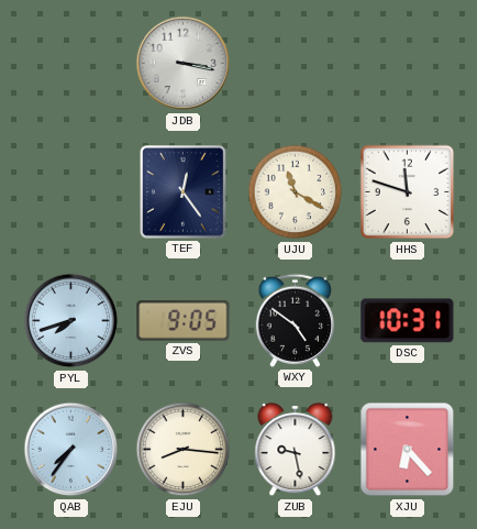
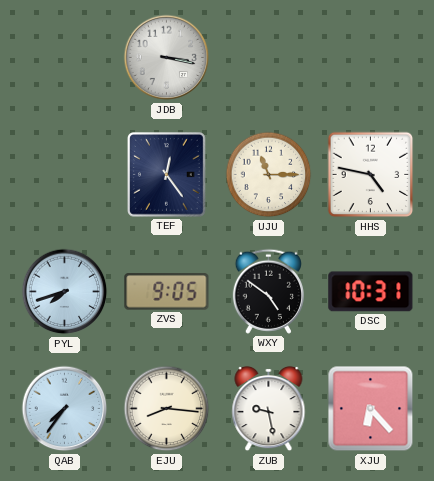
UJU: 11:20 -> 11:15
HHS: 11:48 -> 4:47
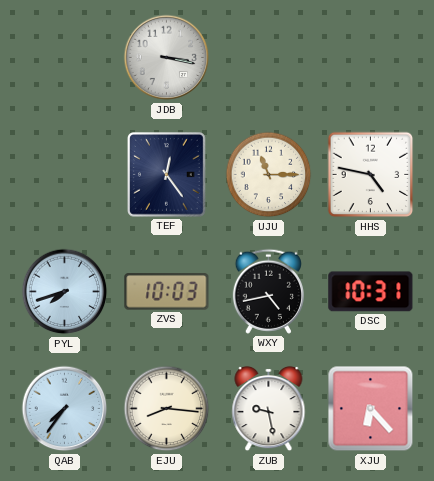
ZVS: 9:05 -> 10:03
WXY: 4:51 -> 4:43
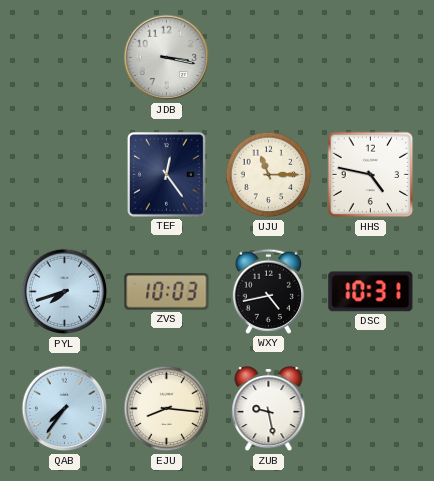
XJU: 6:23 -> none
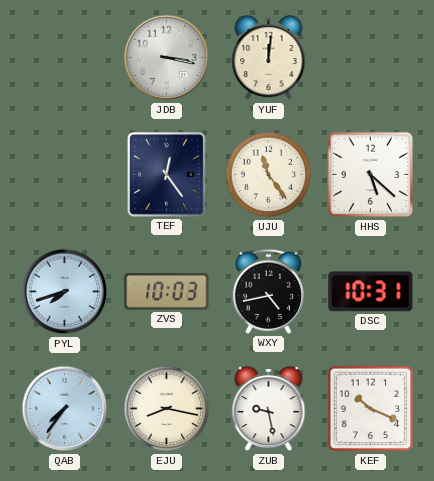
YUF: none -> 12:01
UJU: 11:15 -> 11:24
HHS: 4:47 -> 5:22
EJU: 8:16 -> 8:17
KEF: none -> 10:19
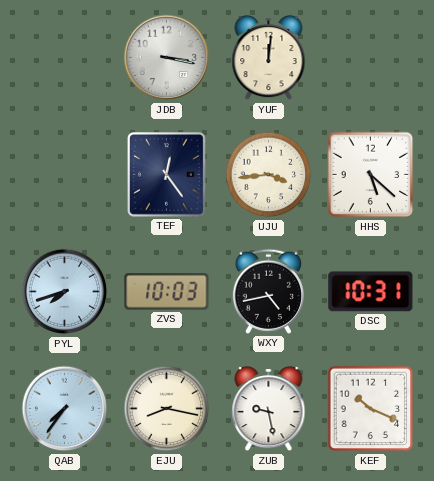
UJU: 11:24 -> 3:44
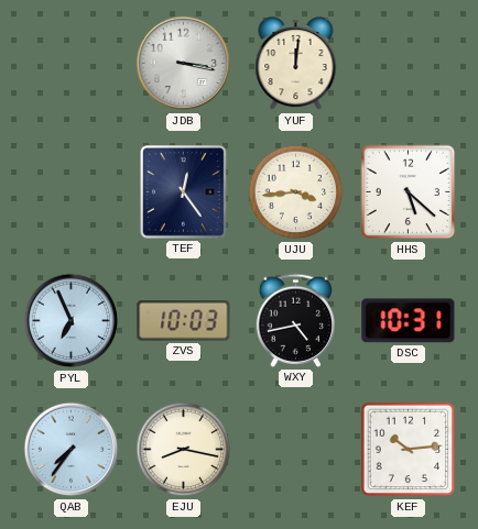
PYL: 7:42 -> 6:56
ZUB: 9:28 -> none
KEF: 10:19 -> 10:14
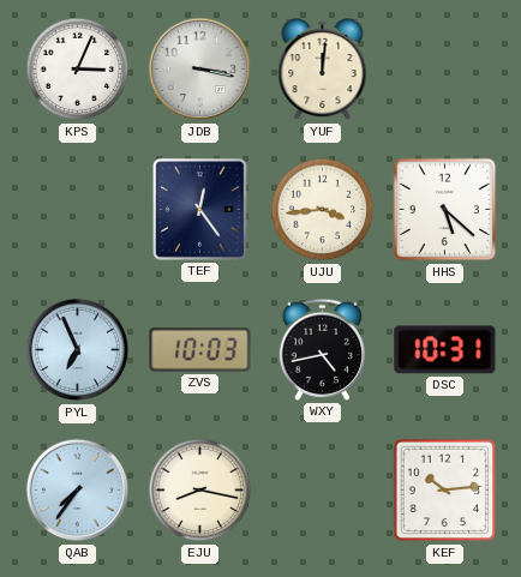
KPS: none -> 3:04
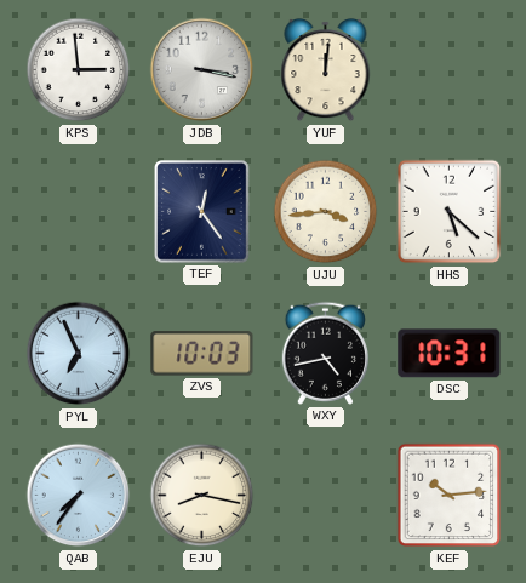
KPS: 3:04 -> 2:59
